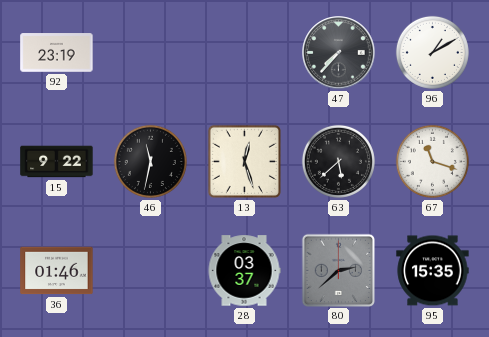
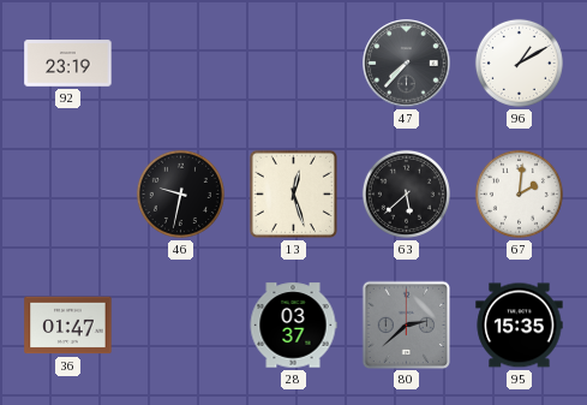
15: 9:22 -> none
46: 11:32 -> 9:32
67: 11:18 -> 2:01
36: 01:46 -> 01:47
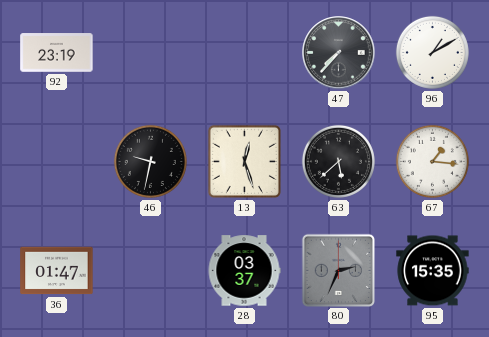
67: 2:01 -> 1:16
80: 2:38 -> 2:34
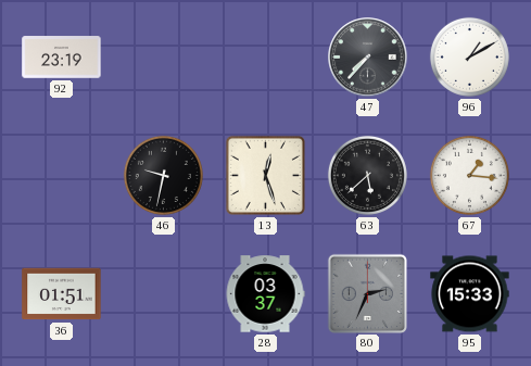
36: 01:47 -> 01:51
95: 15:35 -> 15:33
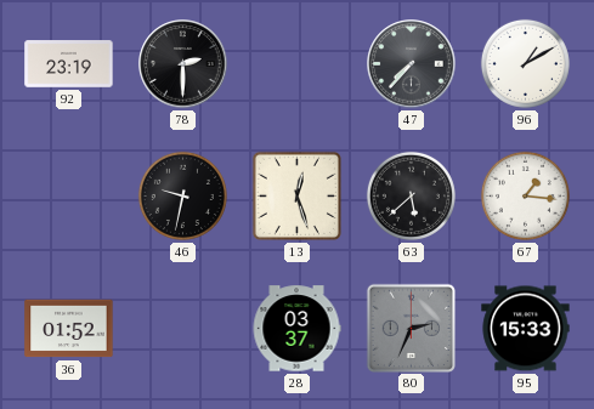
78: none -> 2:30
36: 01:51 -> 01:52
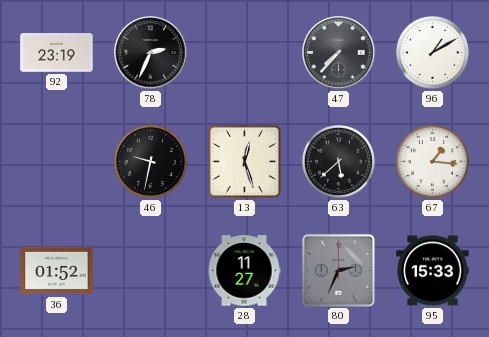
78: 2:30 -> 2:34
28: 03:37 -> 11:27
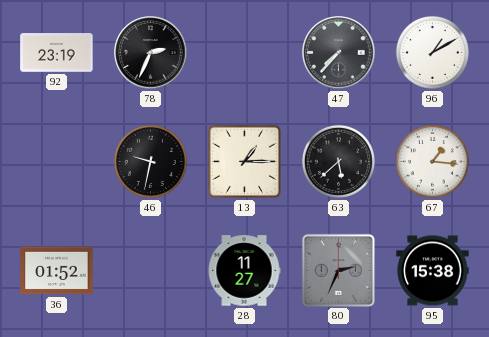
13: 12:27 -> 1:15
95: 15:33 -> 15:38
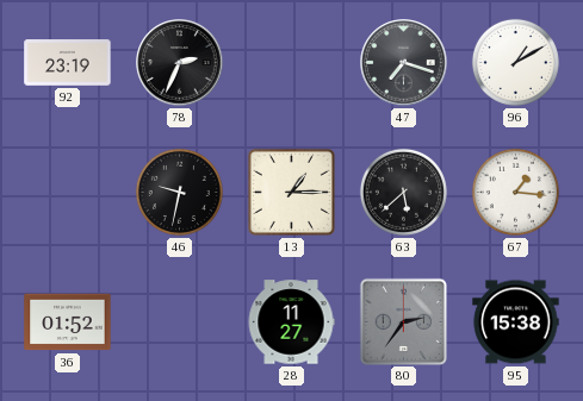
47: 7:37 -> 7:18
80: 2:34 -> 2:36
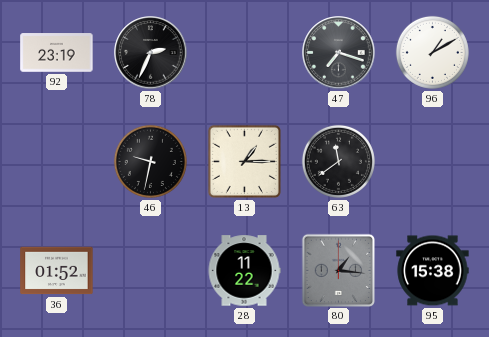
63: 5:38 -> 11:39
67: 1:16 -> none
28: 11:27 -> 11:22
80: 2:36 -> 1:16
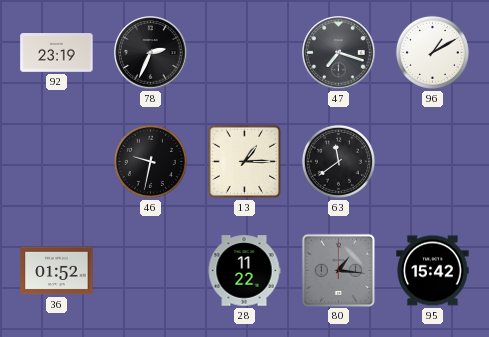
95: 15:38 -> 15:42
